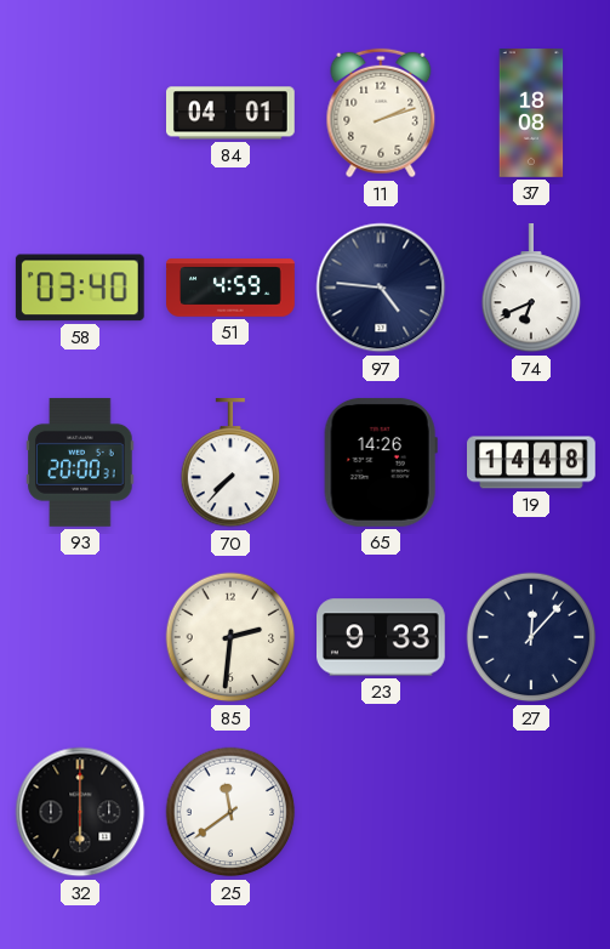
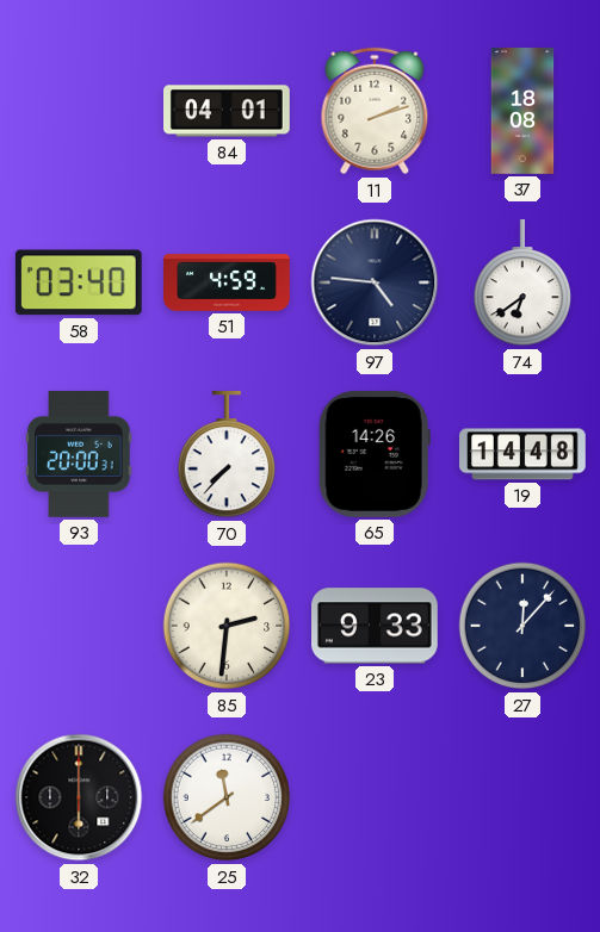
74: 6:41 -> 6:39
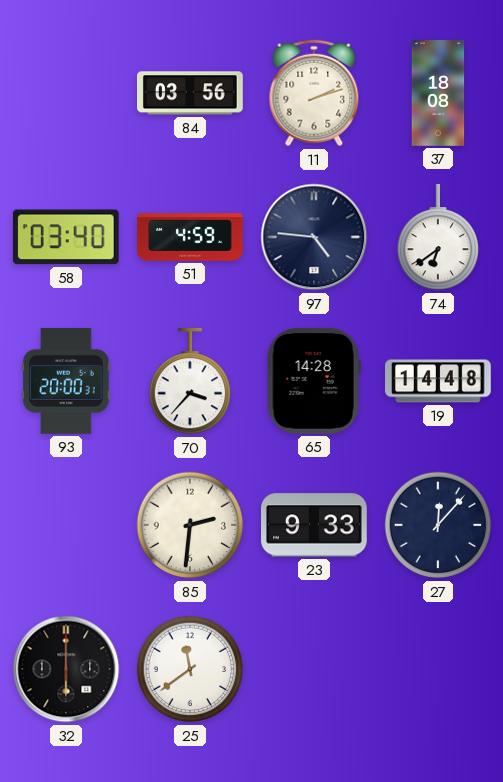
84: 04:01 -> 03:56
70: 7:37 -> 3:37
65: 14:26 -> 14:28
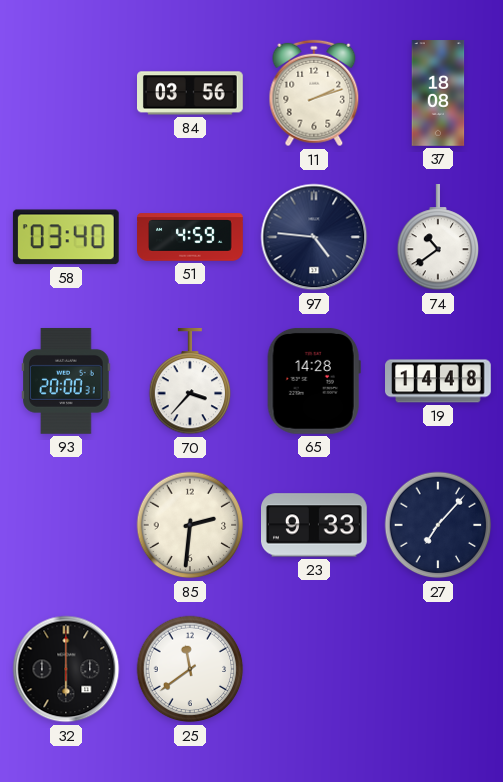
74: 6:39 -> 10:39
27: 12:07 -> 7:07
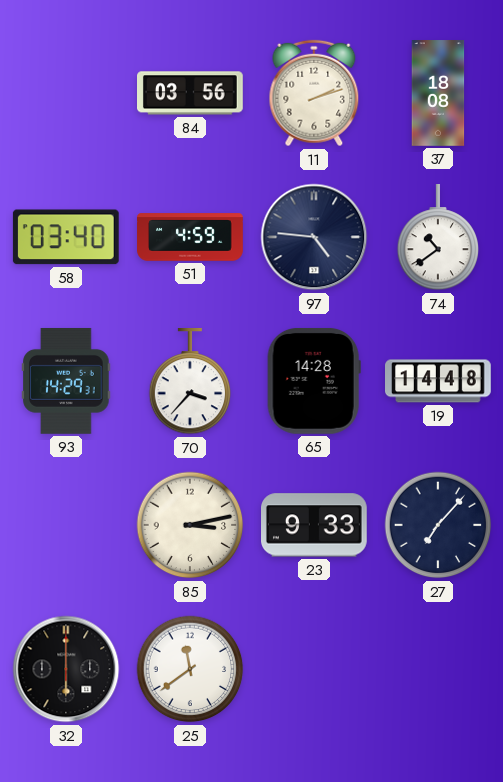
93: 20:00 -> 14:29
85: 2:31 -> 3:13
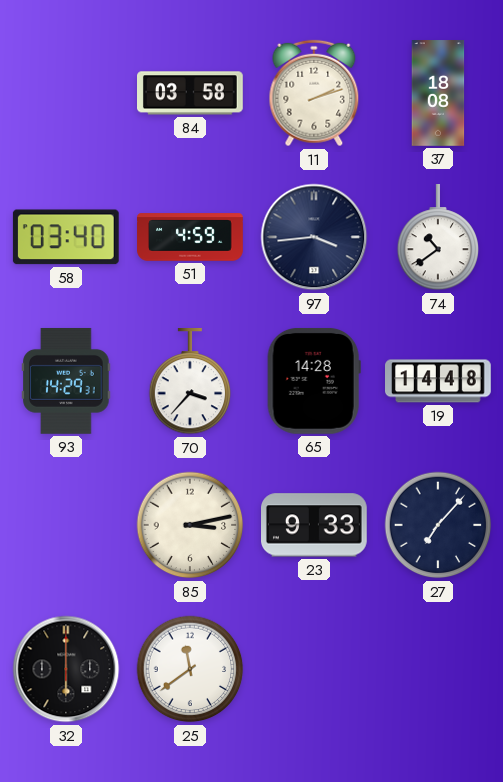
84: 03:56 -> 03:58
97: 4:46 -> 3:44
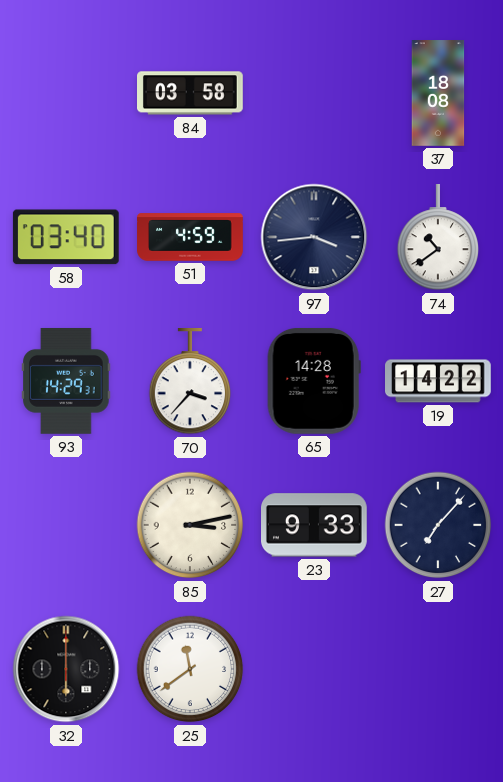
11: 2:12 -> none
19: 14:48 -> 14:22
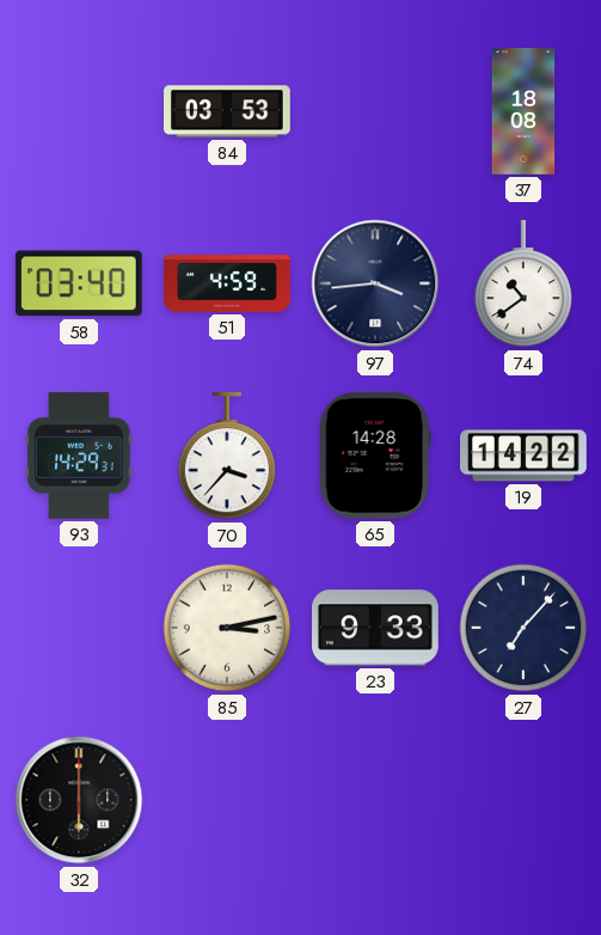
84: 03:58 -> 03:53
25: 11:39 -> none
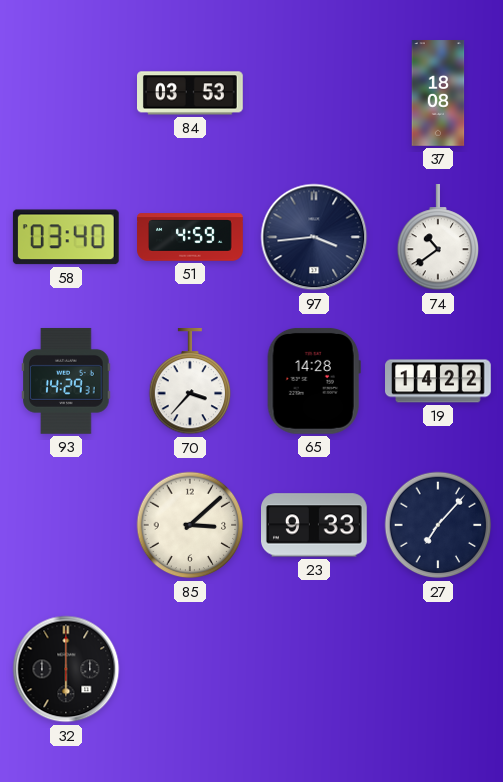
85: 3:13 -> 3:08
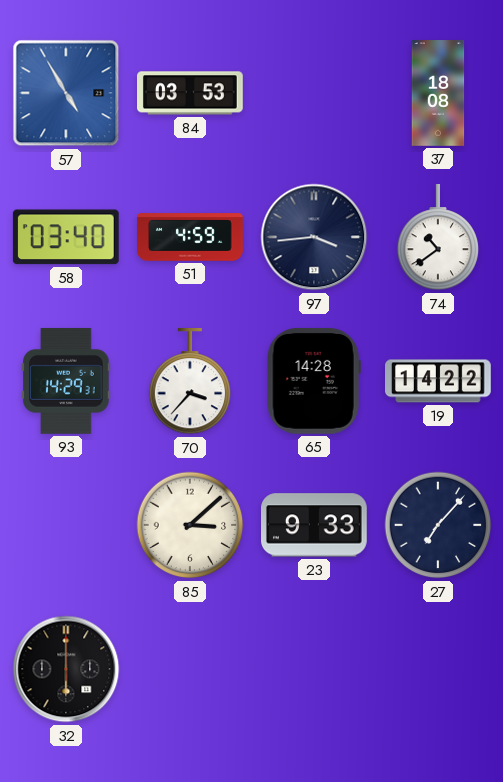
57: none -> 4:55
